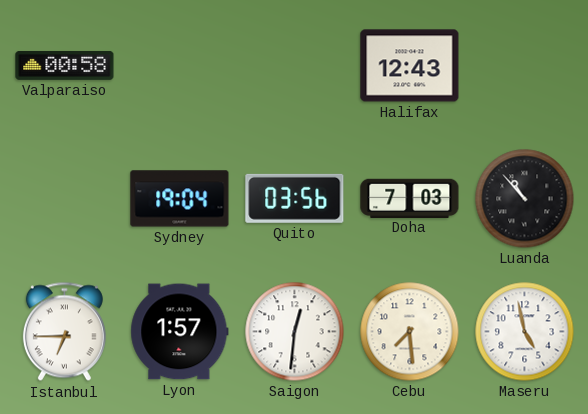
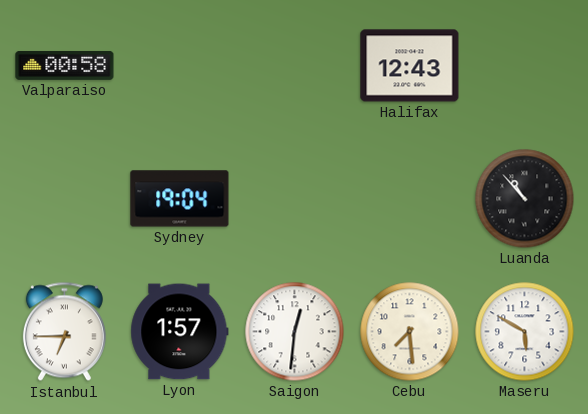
Quito: 03:56 -> none
Doha: 7:03 -> none
Maseru: 4:58 -> 5:50
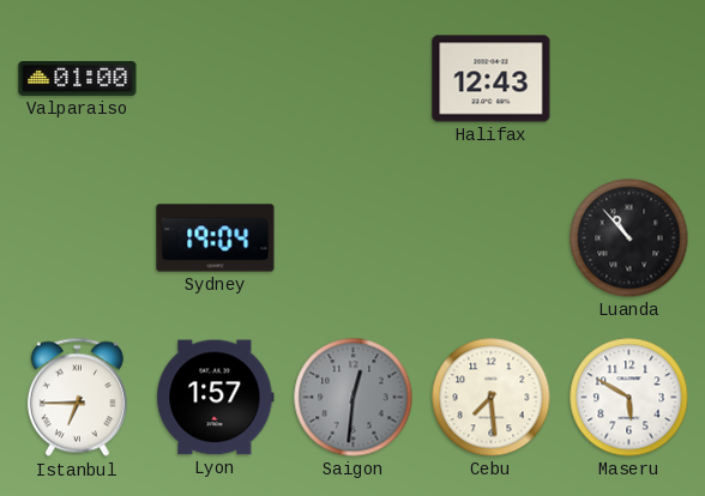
Valparaiso: 00:58 -> 01:00
Saigon dial: white -> grey
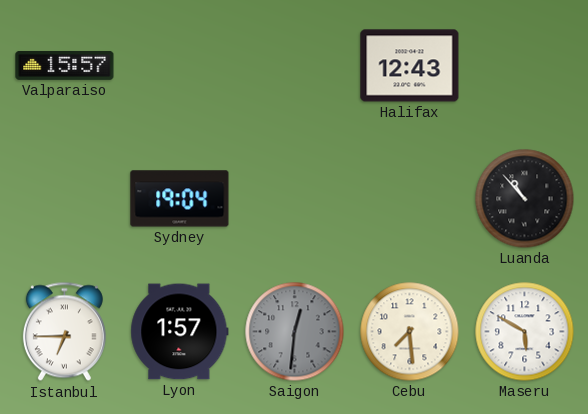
Valparaiso: 01:00 -> 15:57
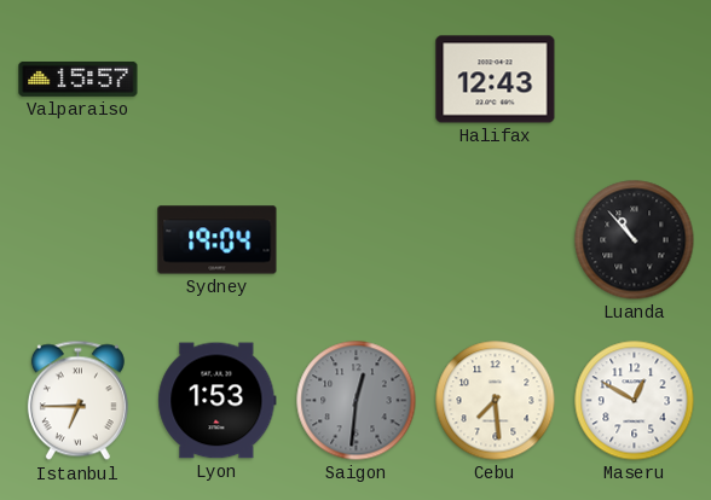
Lyon: 1:57 -> 1:53
Maseru: 5:50 -> 12:50
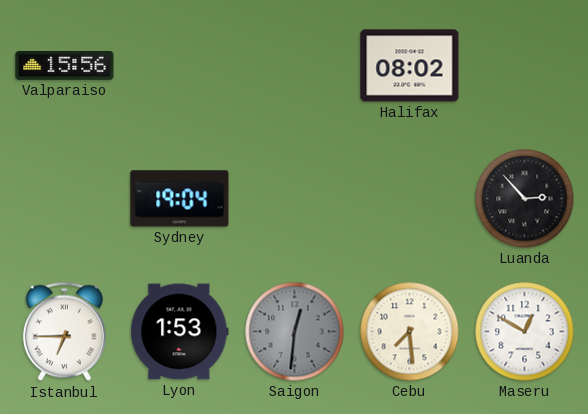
Valparaiso: 15:57 -> 15:56
Halifax: 12:43 -> 08:02
Luanda: 10:53 -> 2:53
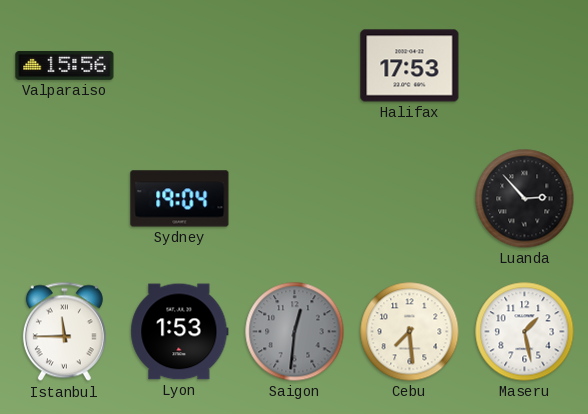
Halifax: 08:02 -> 17:53
Istanbul: 6:45 -> 11:45
Maseru: 12:50 -> 1:28
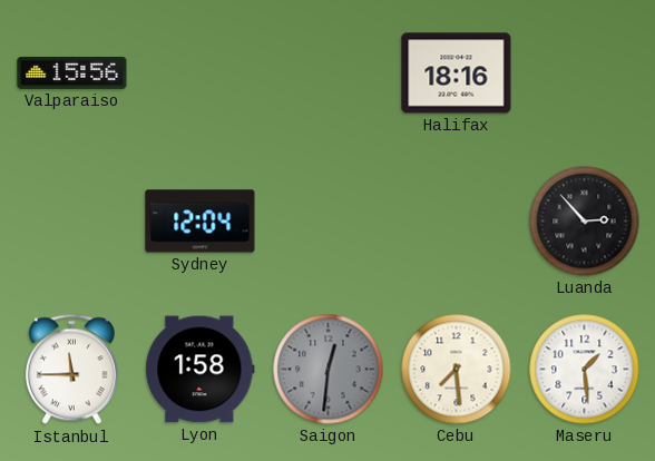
Halifax: 17:53 -> 18:16
Sydney: 19:04 -> 12:04
Lyon: 1:53 -> 1:58
Maseru: 1:28 -> 1:29
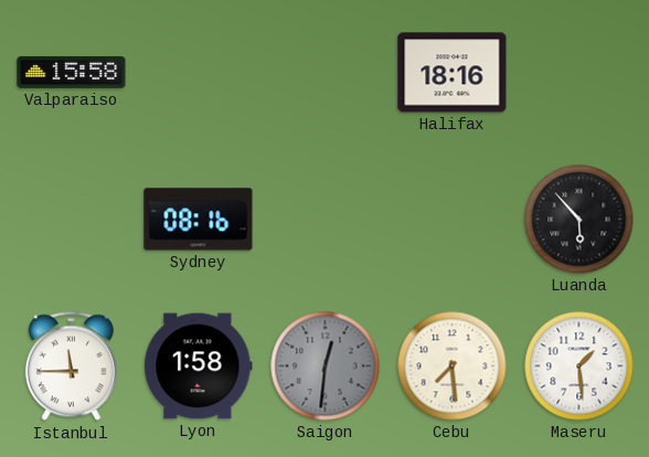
Valparaiso: 15:56 -> 15:58
Sydney: 12:04 -> 08:16
Luanda: 2:53 -> 5:53
